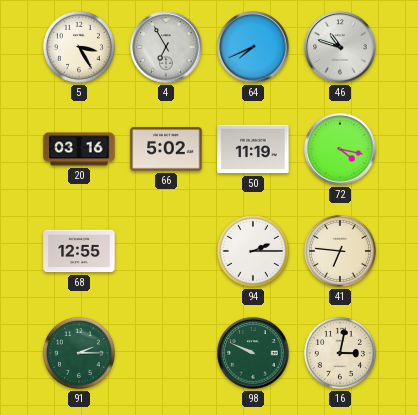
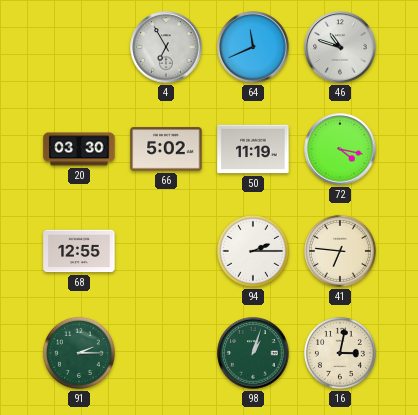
5: 3:25 -> none
64: 7:41 -> 11:41
20: 03:16 -> 03:30
98: 9:49 -> 1:03
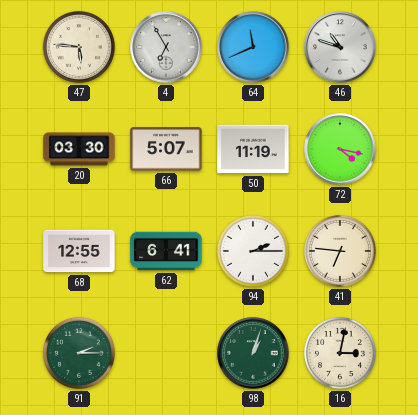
47: none -> 5:46
66: 5:02 -> 5:07
62: none -> 6:41
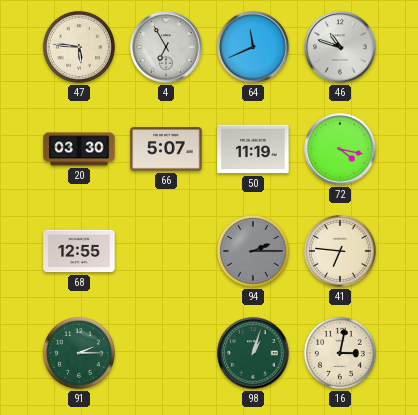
62: 6:41 -> none
94 dial: white -> grey
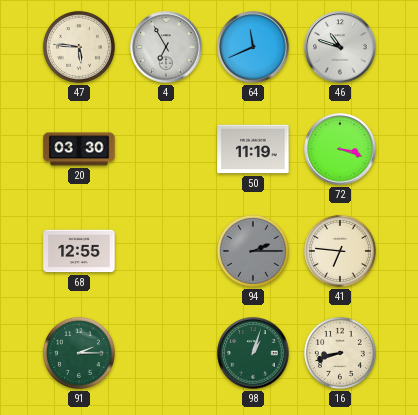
66: 5:07 -> none
72: 4:17 -> 3:18
16: 3:02 -> 8:42
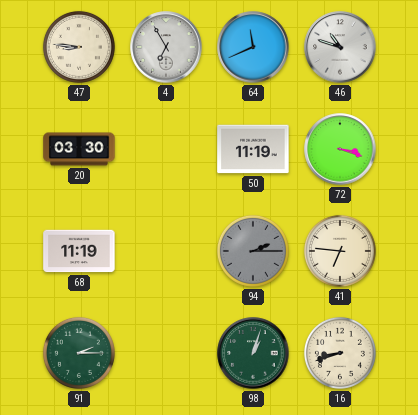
47: 5:46 -> 8:46
68: 12:55 -> 11:19
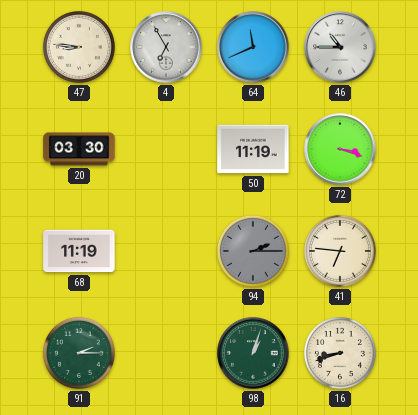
46: 10:48 -> 10:45
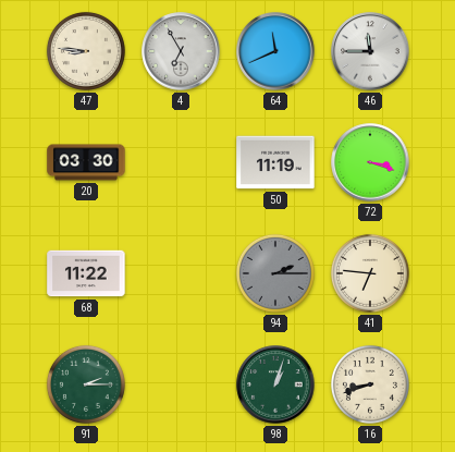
46: 10:45 -> 11:45
68: 11:19 -> 11:22
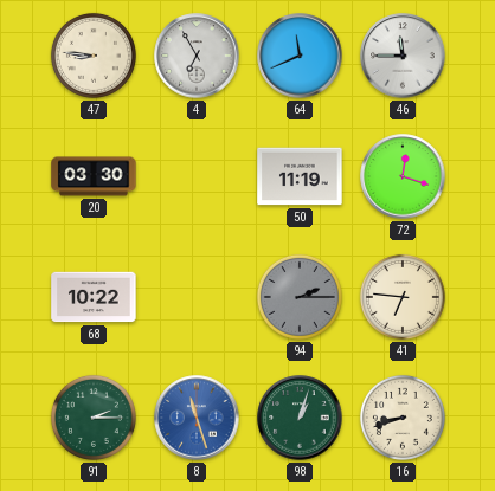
72: 3:18 -> 12:18
68: 11:22 -> 10:22
8: none -> 11:27
